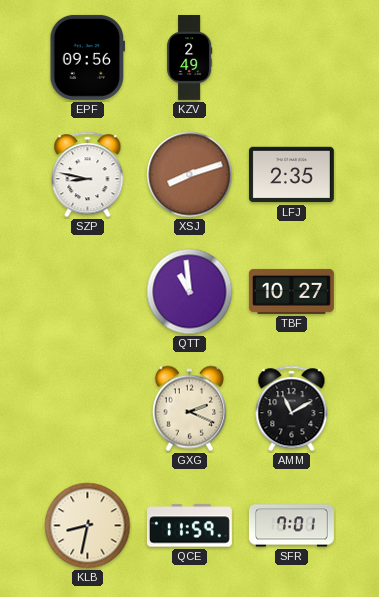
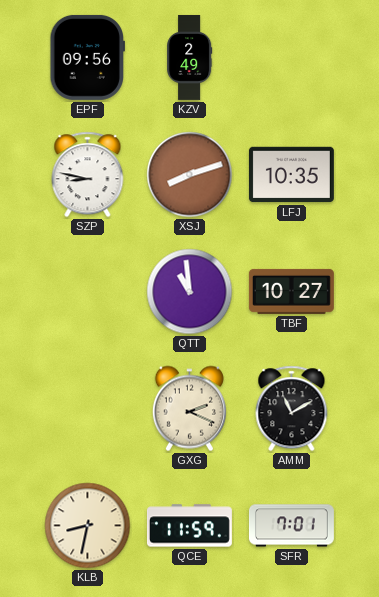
LFJ: 2:35 -> 10:35
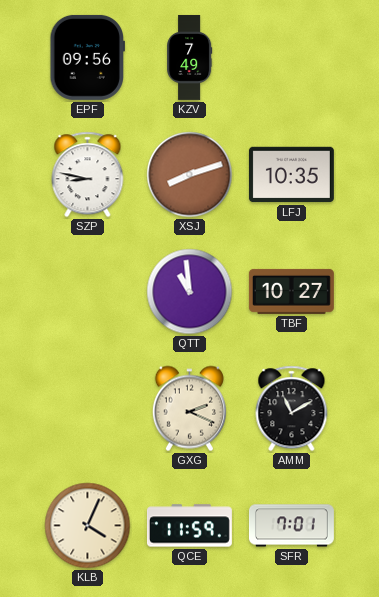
KZV: 2:49 -> 7:49
KLB: 8:32 -> 4:04
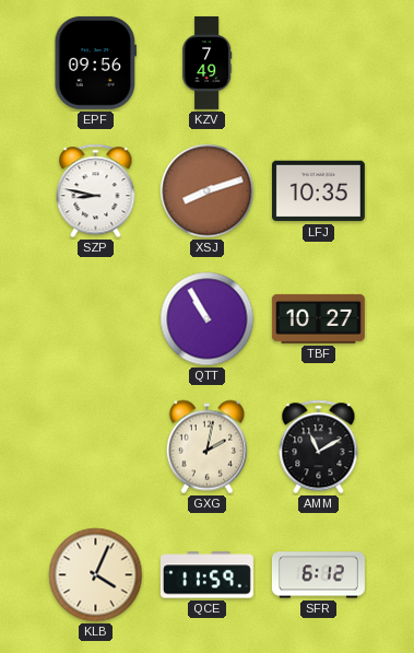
QTT: 10:59 -> 10:55
GXG: 2:19 -> 2:02
SFR: 7:01 -> 6:12
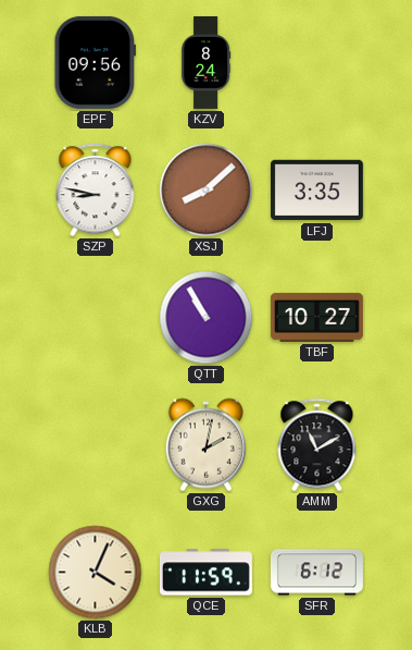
KZV: 7:49 -> 8:24
XSJ: 8:12 -> 8:08
LFJ: 10:35 -> 3:35
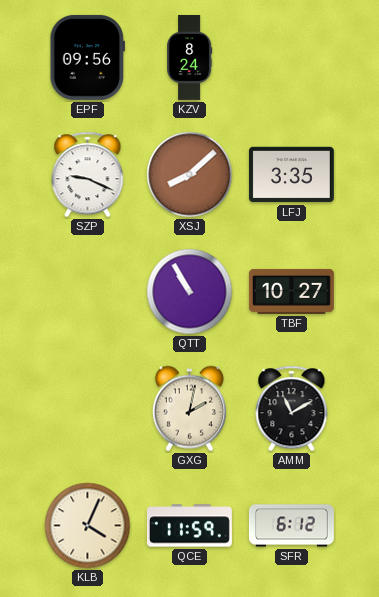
SZP: 8:47 -> 9:19
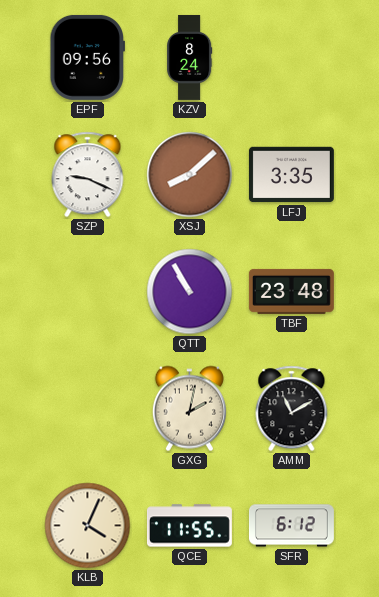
TBF: 10:27 -> 23:48
QCE: 11:59 -> 11:55
